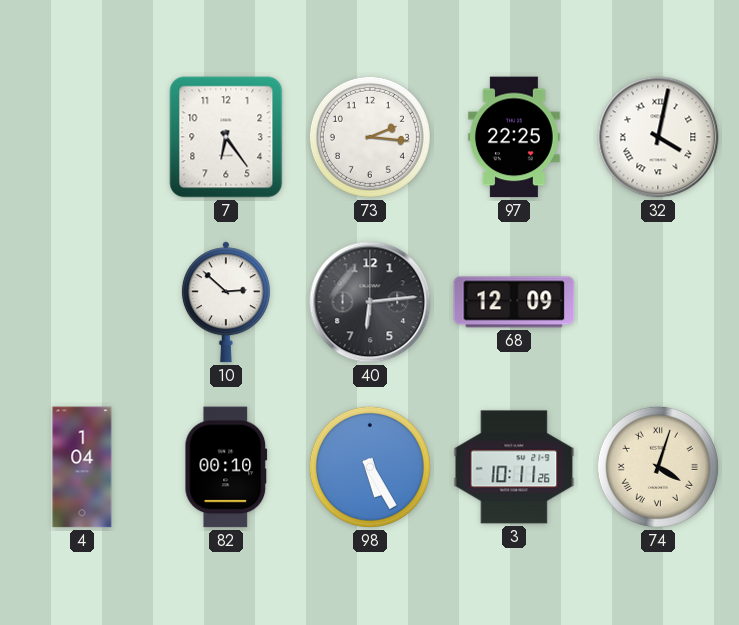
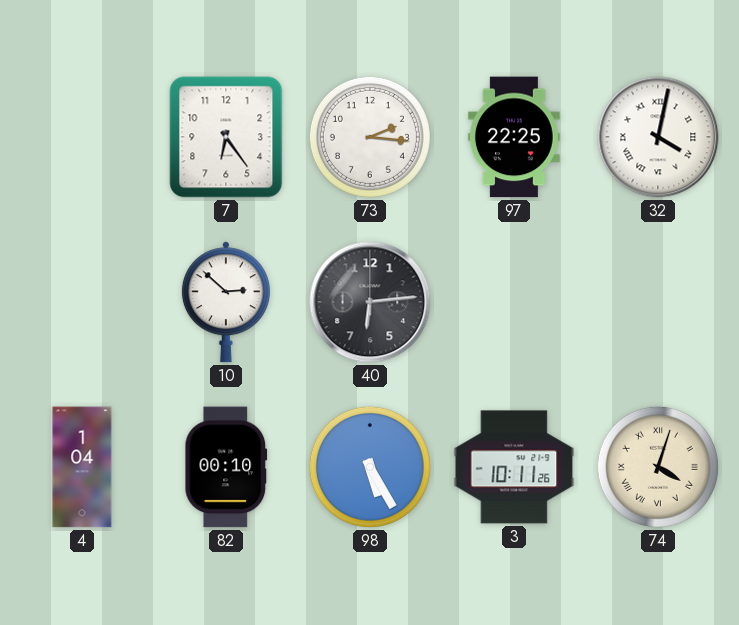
68: 12:09 -> none
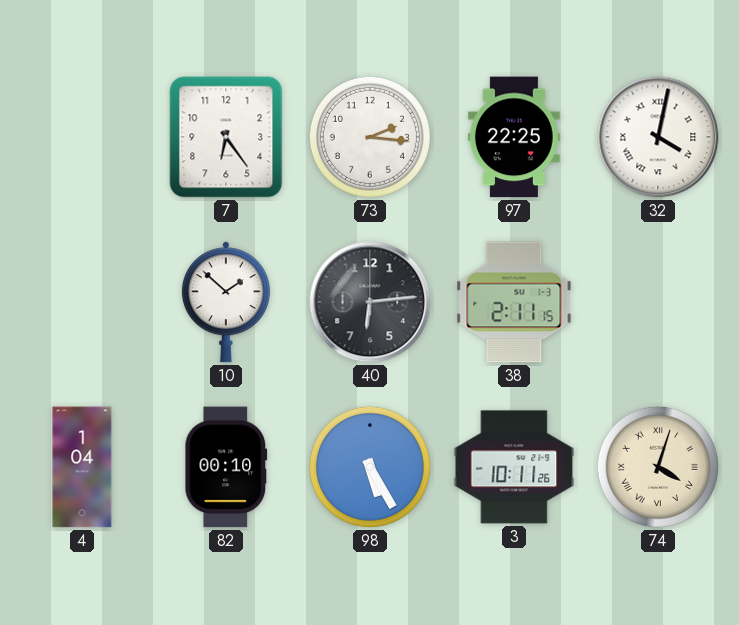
10: 2:52 -> 1:52
38: none -> 2:11
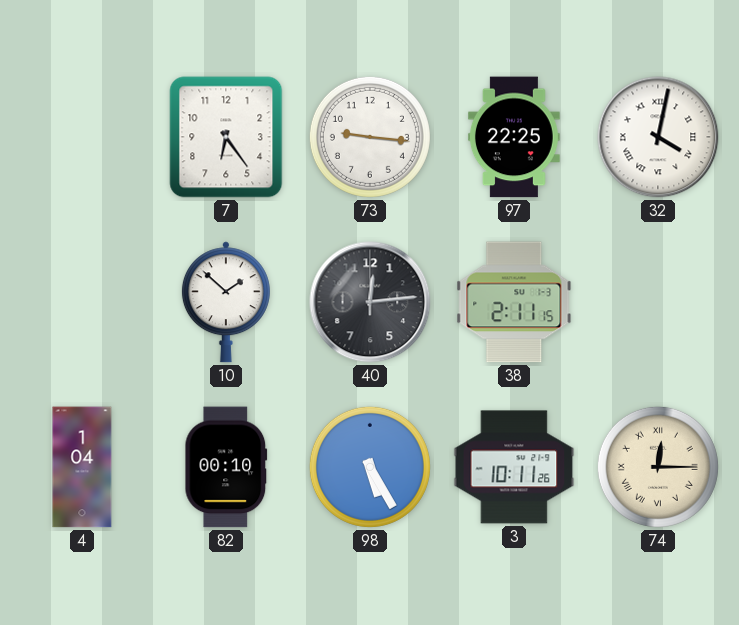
73: 2:16 -> 9:16
40: 6:14 -> 12:14
74: 4:03 -> 12:15
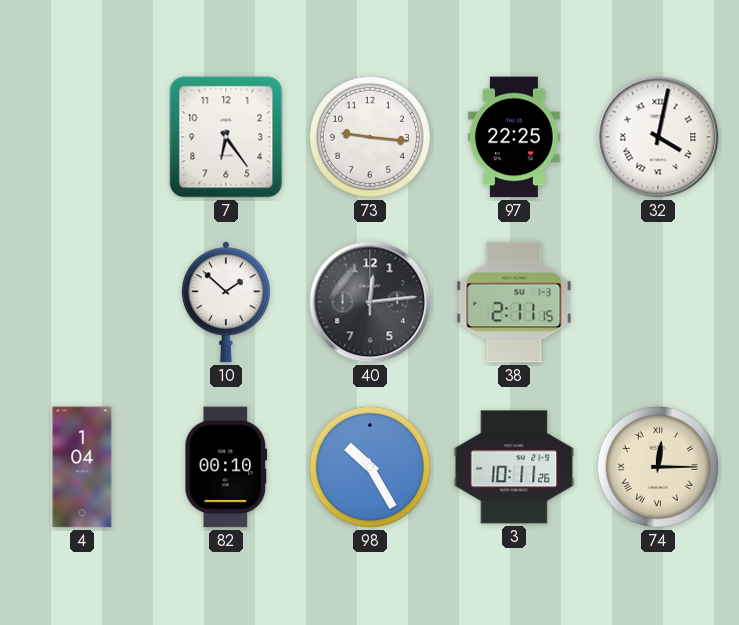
98: 5:25 -> 10:25
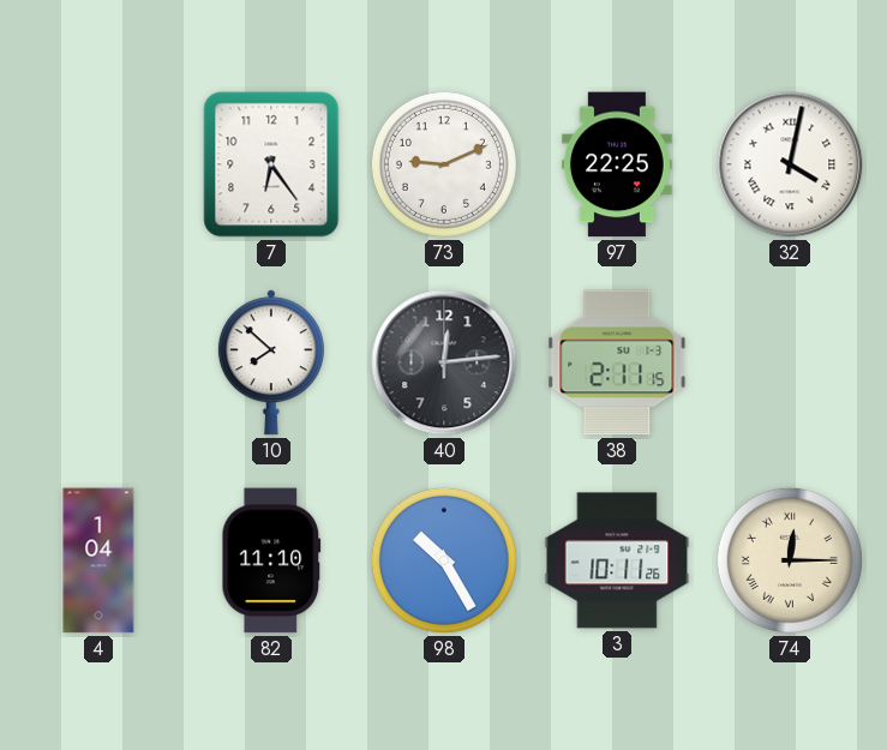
73: 9:16 -> 9:11
10: 1:52 -> 7:52
82: 00:10 -> 11:10
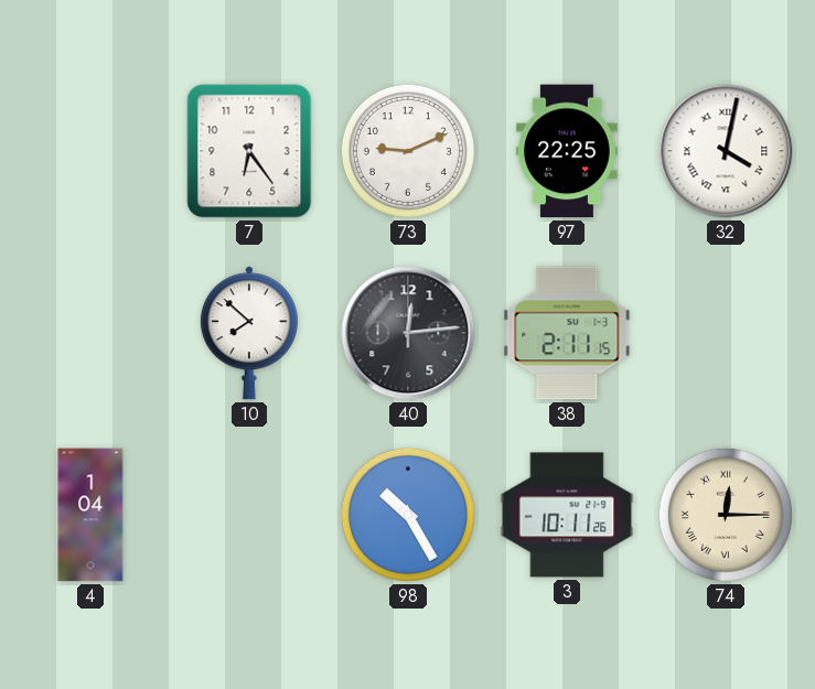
82: 11:10 -> none
